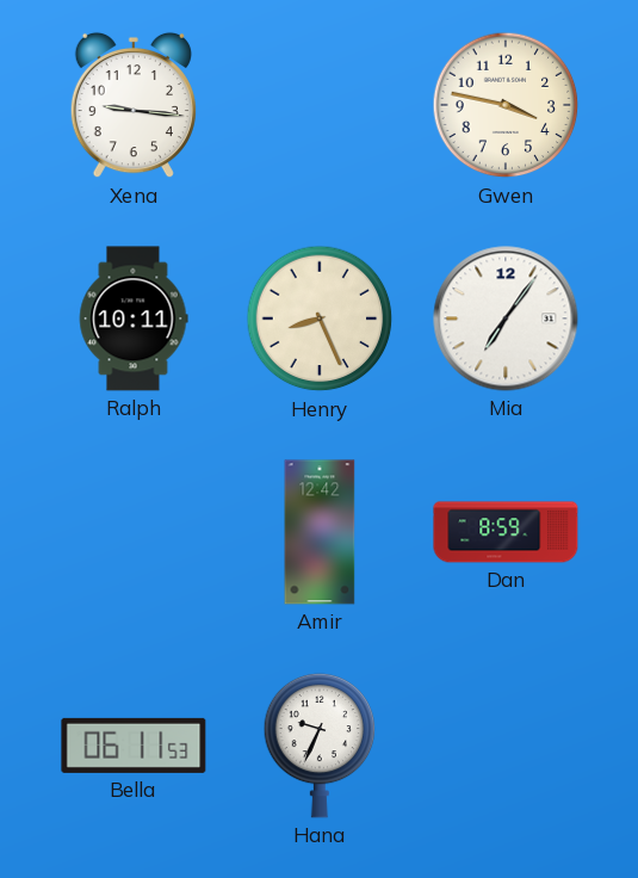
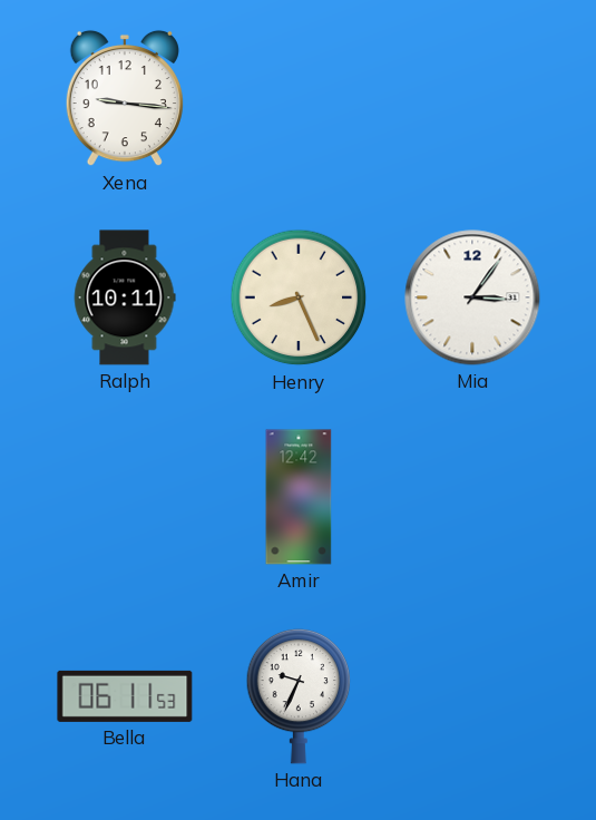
Gwen: 3:47 -> none
Mia: 7:06 -> 3:06
Dan: 8:59 -> none
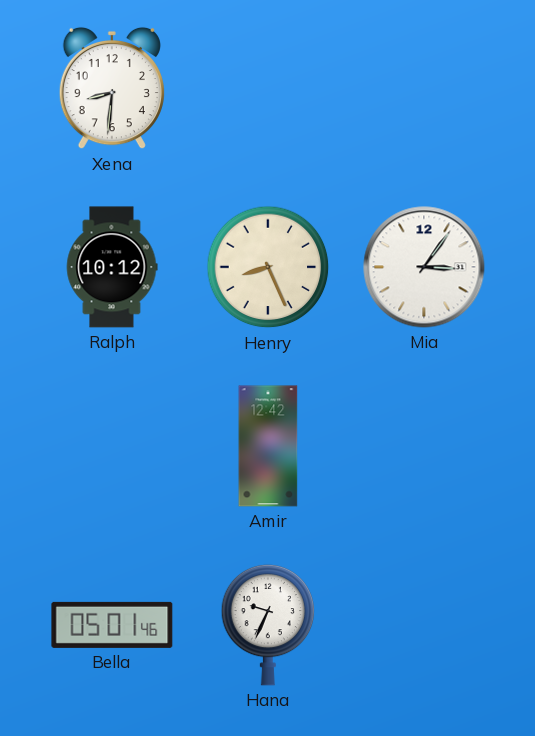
Xena: 9:16 -> 8:31
Ralph: 10:11 -> 10:12
Bella: 06:11 -> 05:01
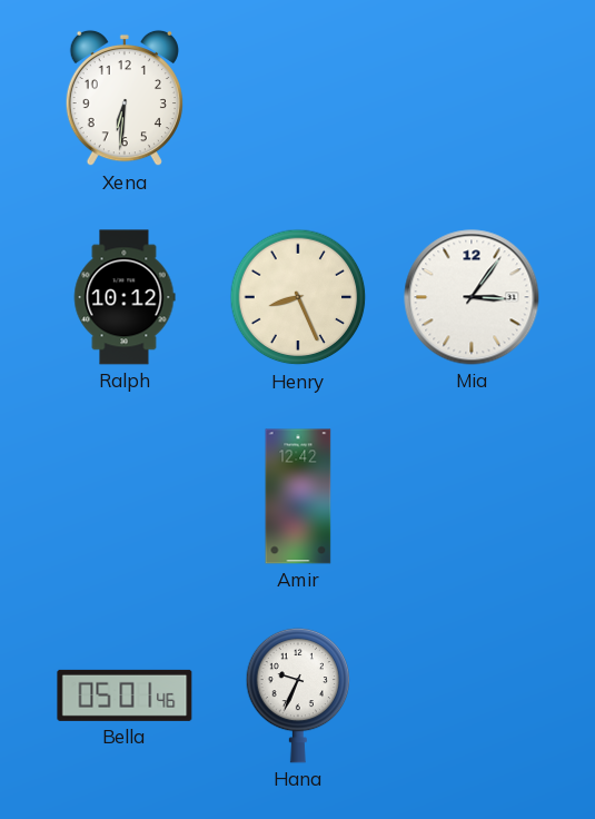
Xena: 8:31 -> 6:31
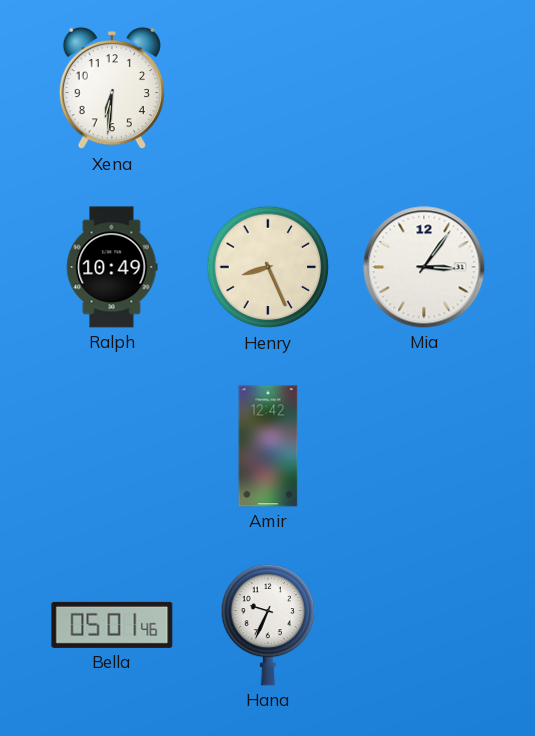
Ralph: 10:12 -> 10:49
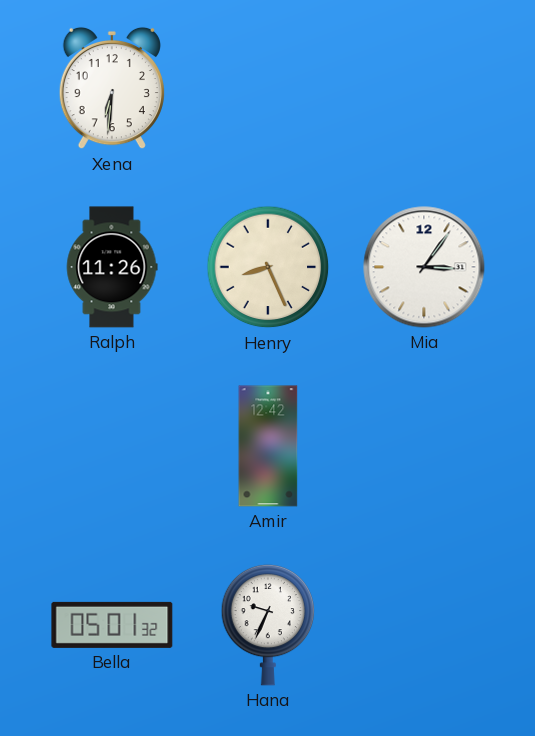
Ralph: 10:49 -> 11:26
Bella: 05:01:46 -> 05:01:32
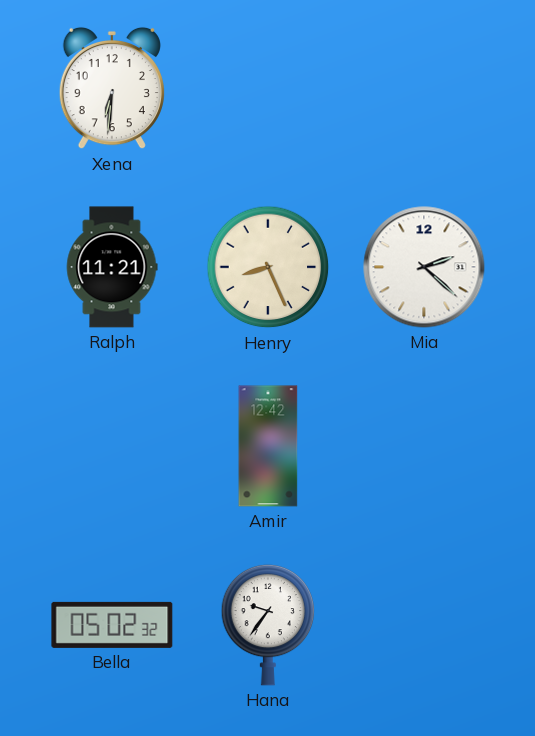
Ralph: 11:26 -> 11:21
Mia: 3:06 -> 2:22
Bella: 05:01 -> 05:02
Hana: 9:34 -> 9:36
